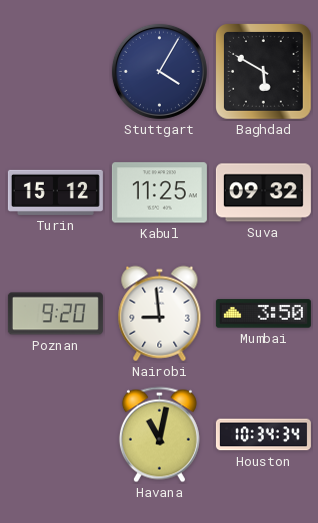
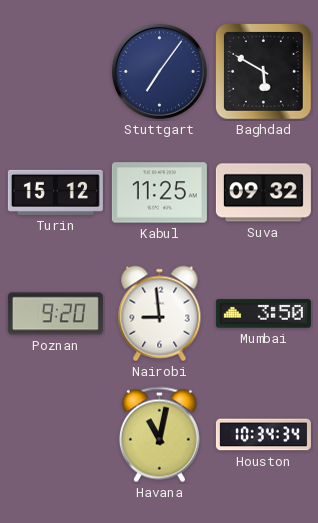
Stuttgart: 4:05 -> 7:06
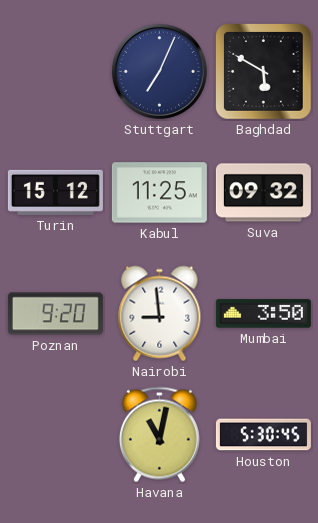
Stuttgart: 7:06 -> 7:04
Houston: 10:34 -> 5:30
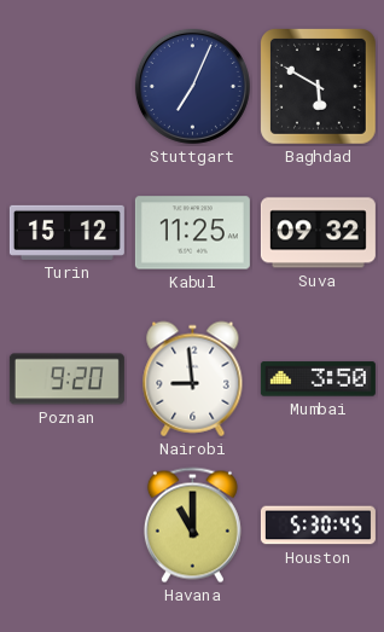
Havana: 11:02 -> 11:00
